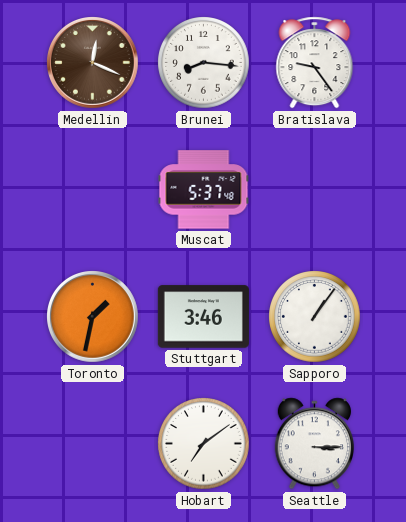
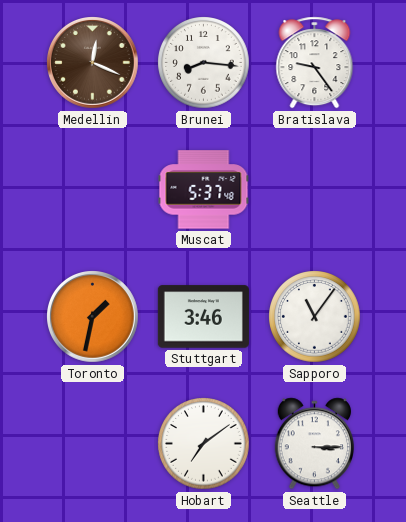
Sapporo: 1:06 -> 11:06
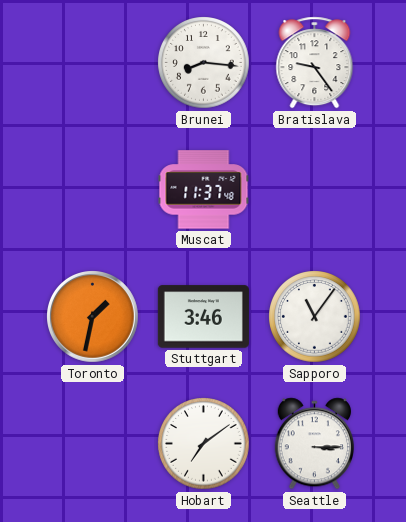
Medellin: 12:19 -> none
Muscat: 5:37 -> 11:37
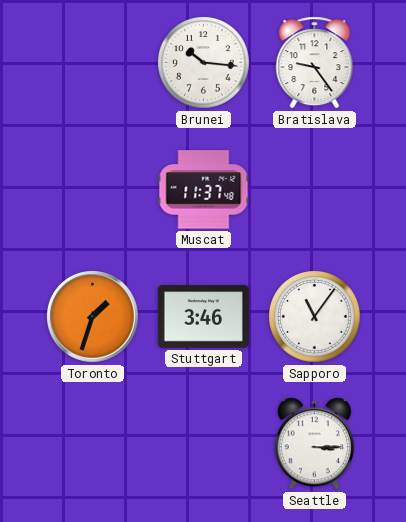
Brunei: 8:16 -> 10:16
Toronto: 1:32 -> 1:33
Hobart: 7:09 -> none
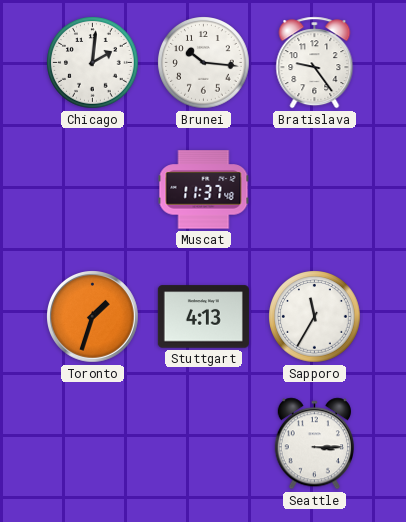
Chicago: none -> 2:01
Stuttgart: 3:46 -> 4:13
Sapporo: 11:06 -> 11:35
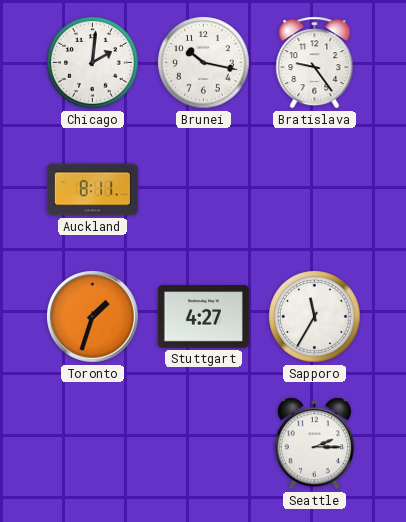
Brunei: 10:16 -> 10:17
Auckland: none -> 8:11
Muscat: 11:37 -> none
Stuttgart: 4:13 -> 4:27
Seattle: 3:15 -> 2:15
